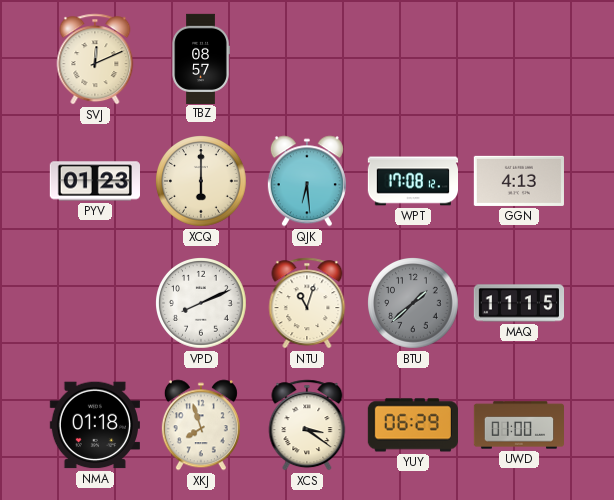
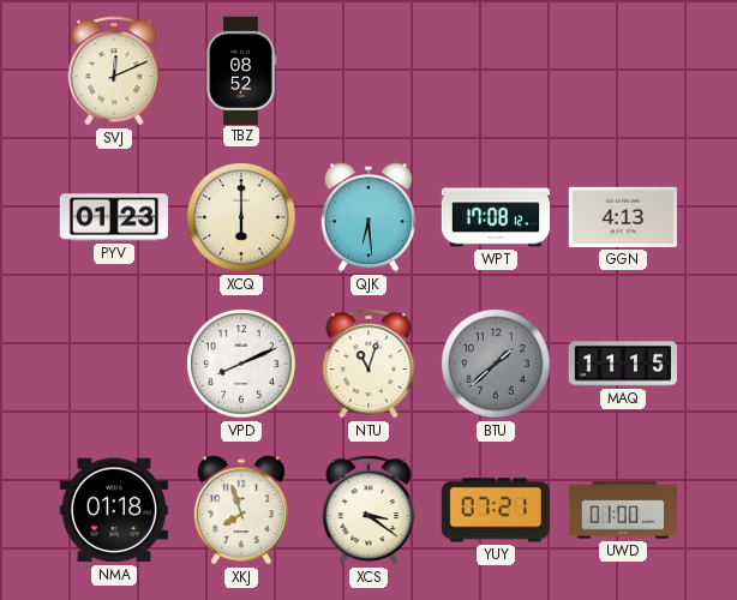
TBZ: 08:57 -> 08:52
YUY: 06:29 -> 07:21
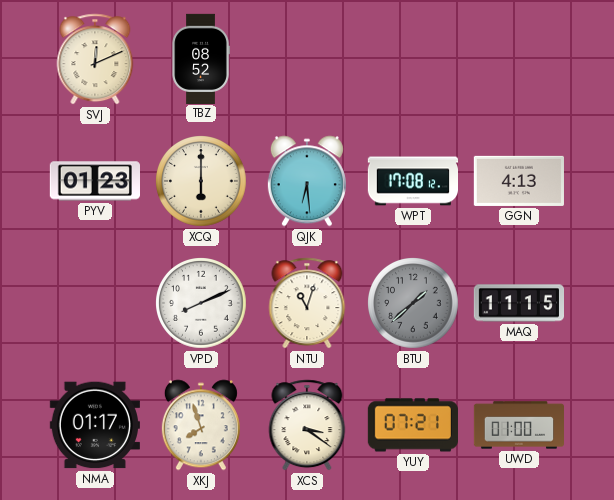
NMA: 01:18 -> 01:17
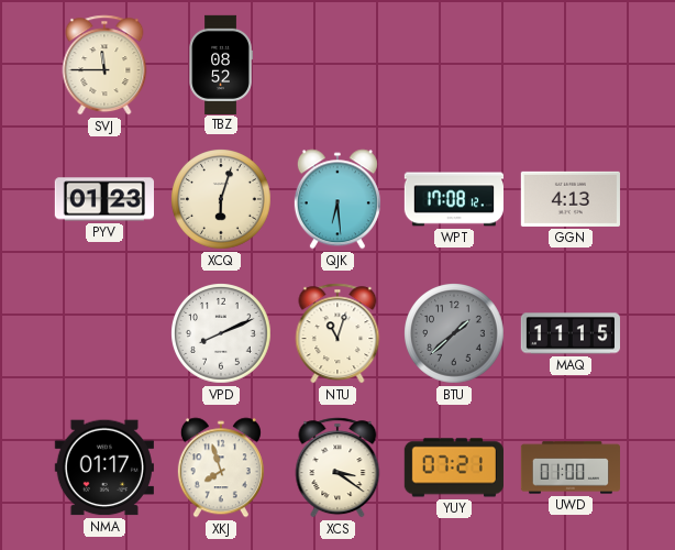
SVJ: 12:11 -> 11:45
XCQ: 6:00 -> 6:03
